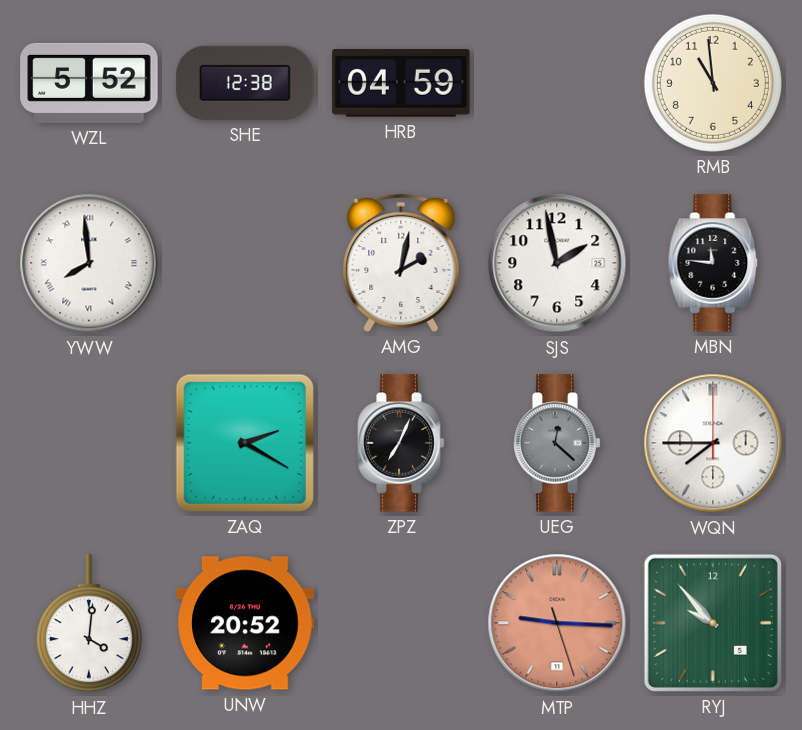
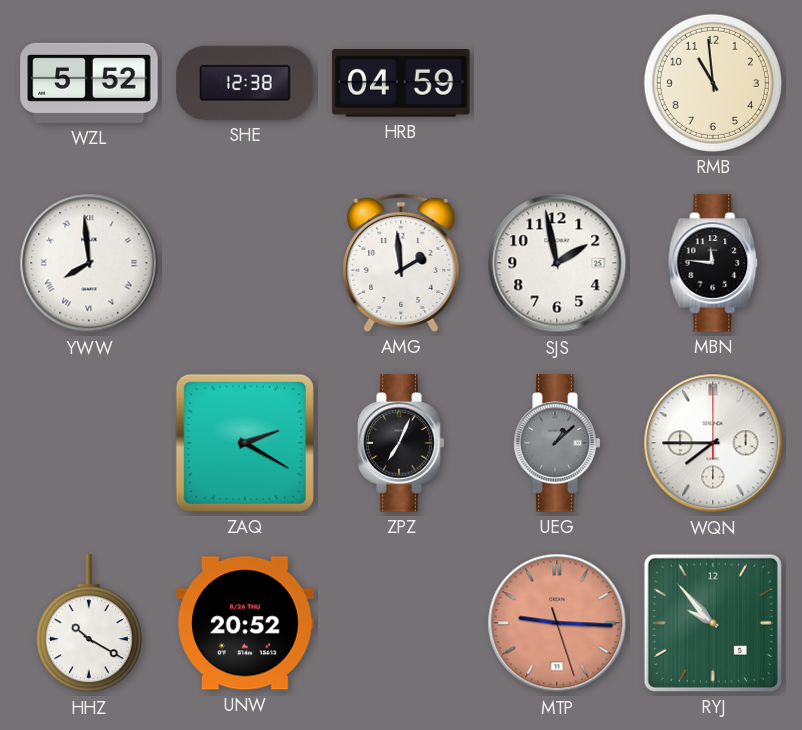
AMG: 2:02 -> 1:59
UEG: 12:22 -> 1:08
HHZ: 4:01 -> 10:20
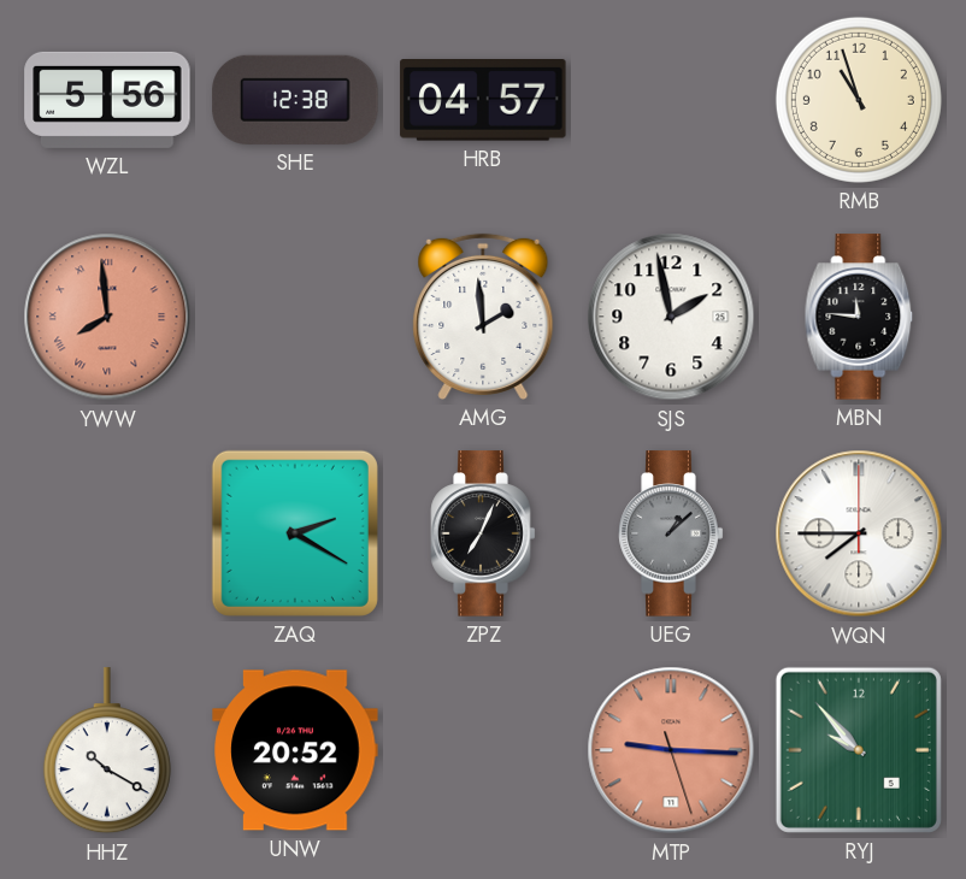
WZL: 5:52 -> 5:56
HRB: 04:59 -> 04:57
RMB: 10:59 -> 10:57
YWW dial: white -> salmon
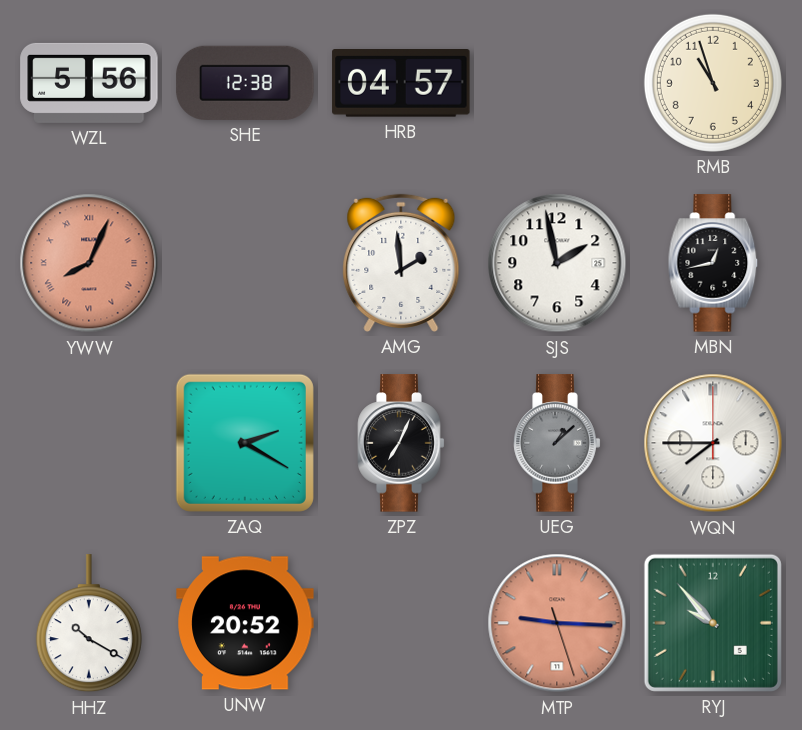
YWW: 7:59 -> 8:04
MBN: 11:46 -> 12:43
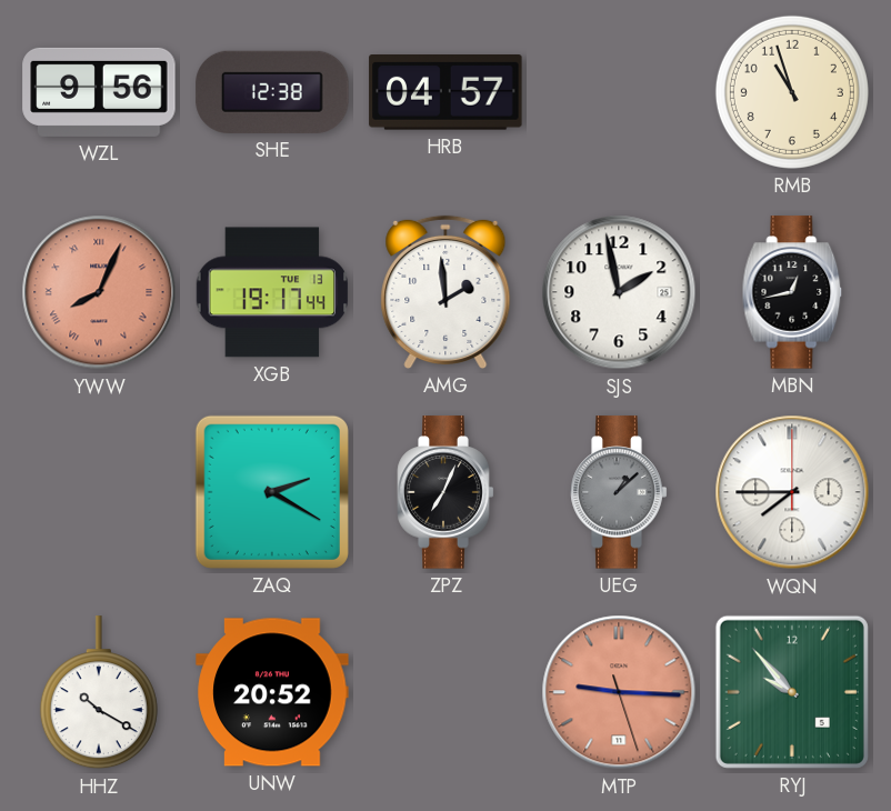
WZL: 5:56 -> 9:56
XGB: none -> 19:17
